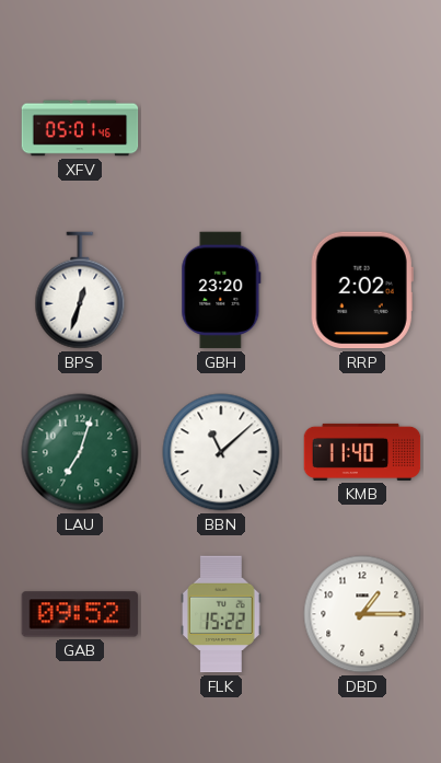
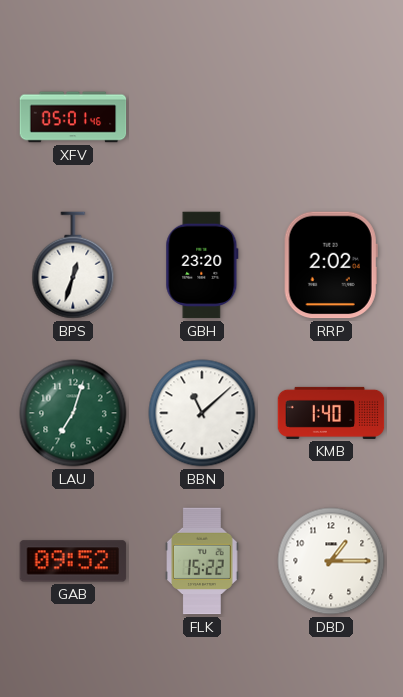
KMB: 11:40 -> 1:40
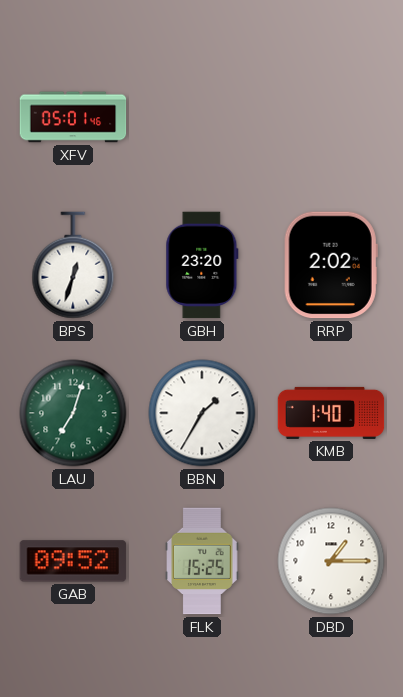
BBN: 11:08 -> 1:35
FLK: 15:22 -> 15:25
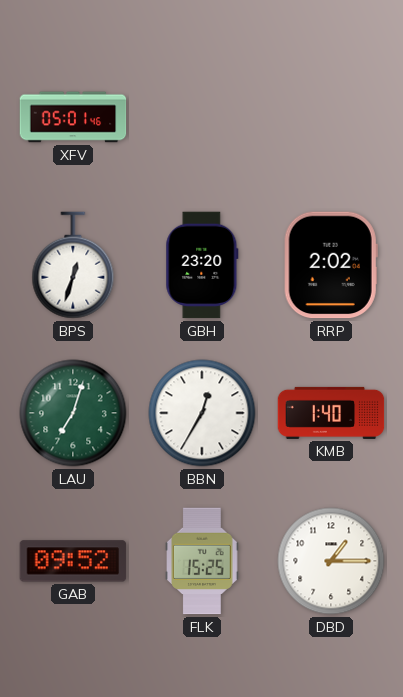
BBN: 1:35 -> 12:35
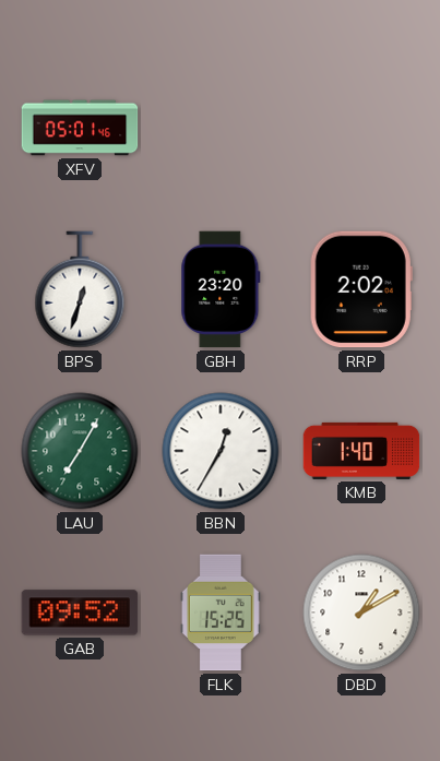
LAU: 7:03 -> 7:05
DBD: 1:15 -> 1:10
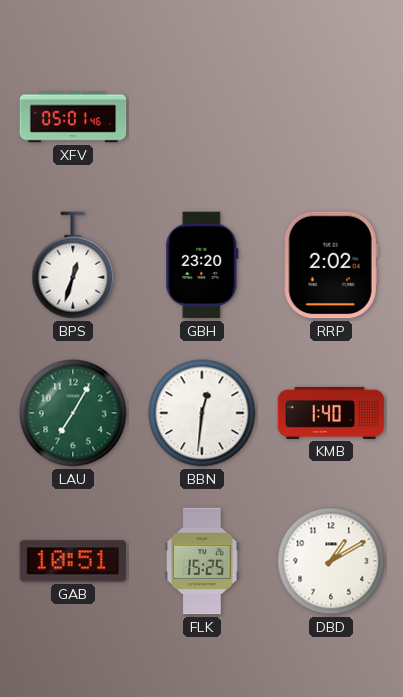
BBN: 12:35 -> 12:31
GAB: 09:52 -> 10:51
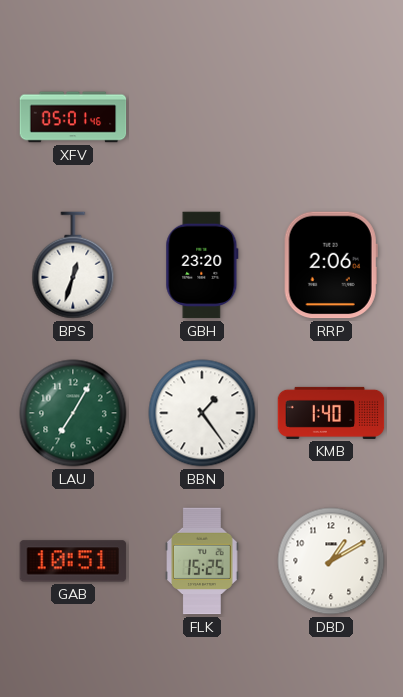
RRP: 2:02 -> 2:06
BBN: 12:31 -> 1:24
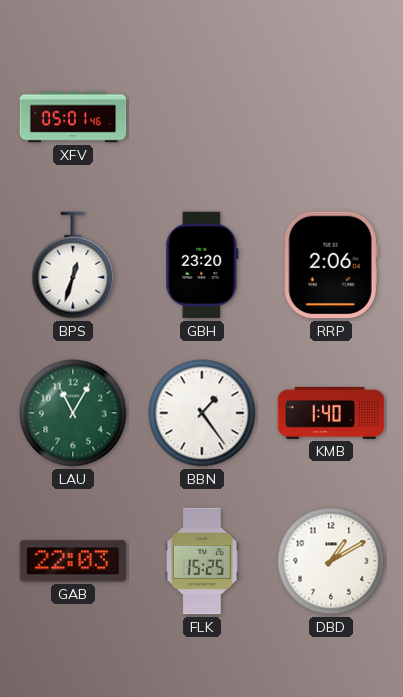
LAU: 7:05 -> 11:05
GAB: 10:51 -> 22:03
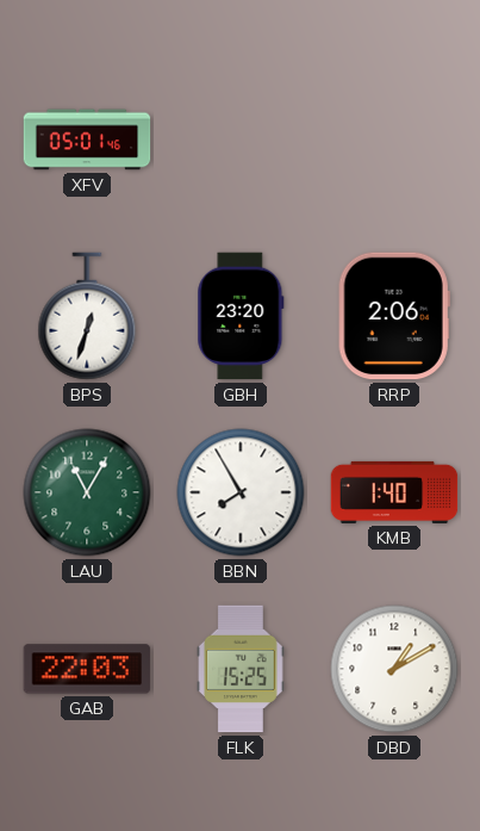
BBN: 1:24 -> 7:55
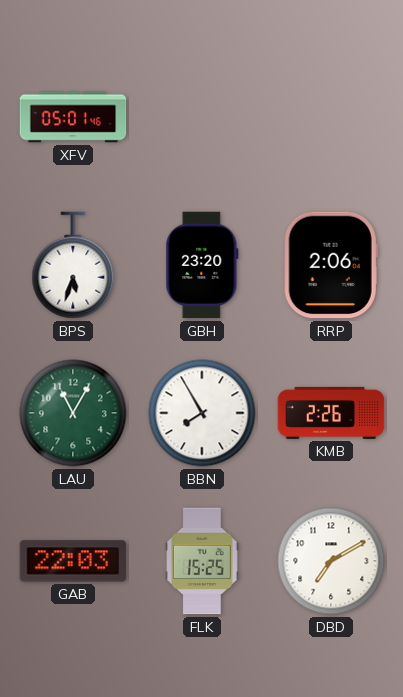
BPS: 12:33 -> 5:33
KMB: 1:40 -> 2:26
DBD: 1:10 -> 7:10
